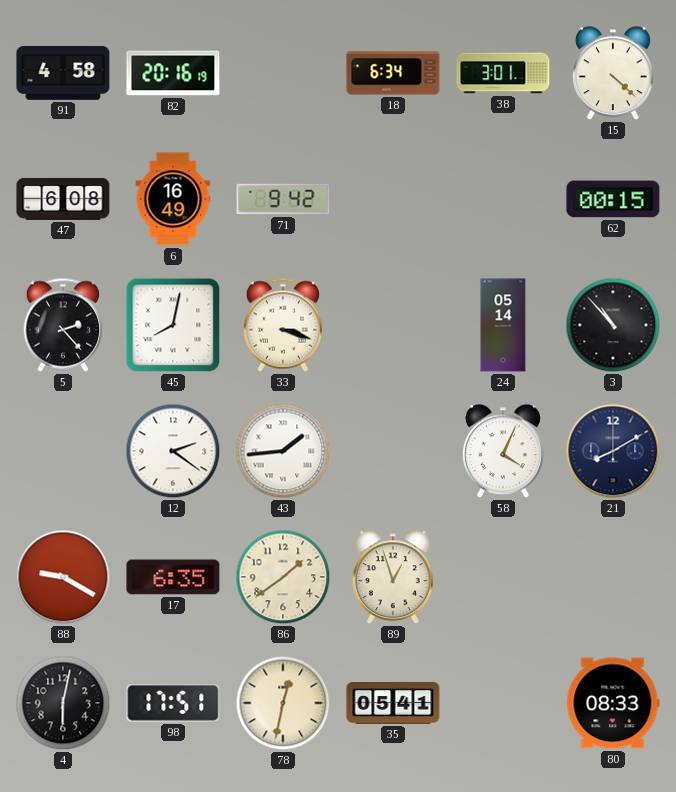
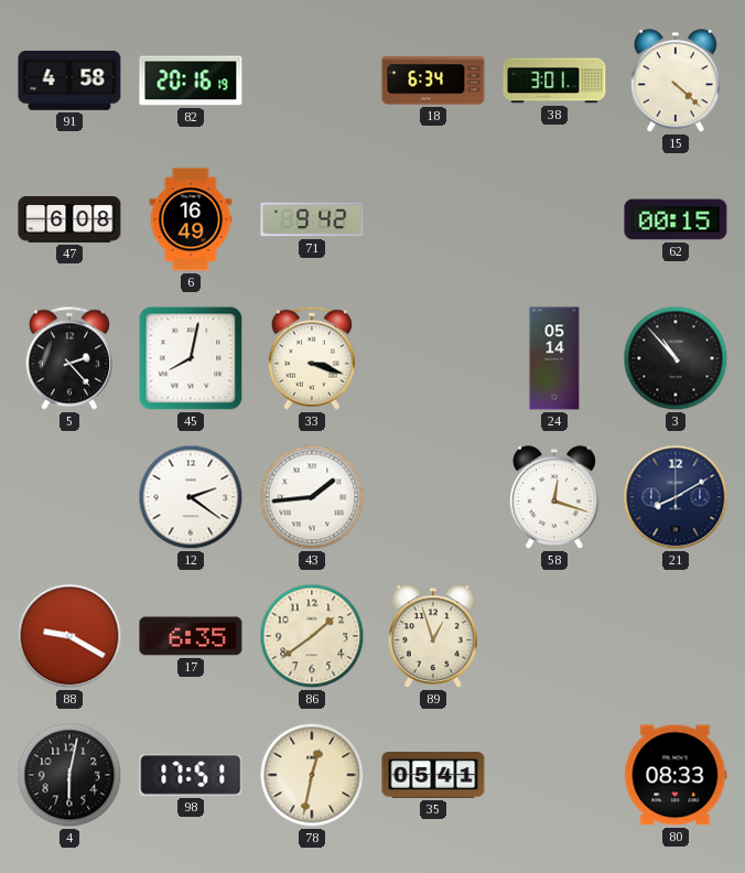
58: 4:04 -> 12:18
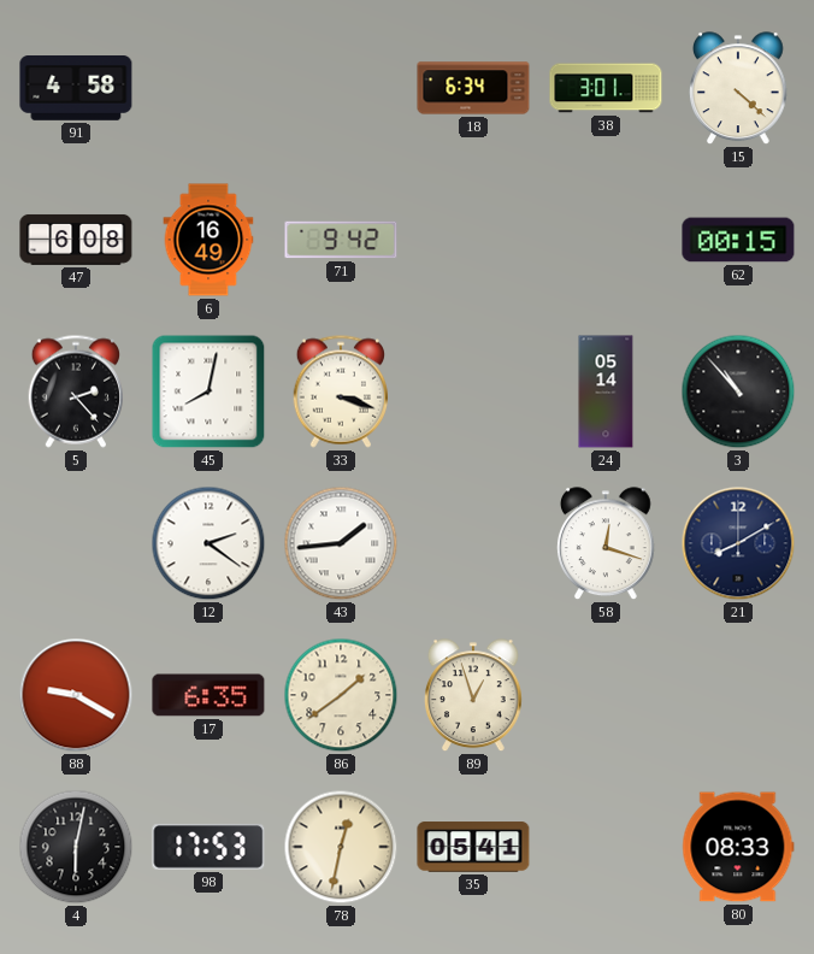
82: 20:16 -> none
98: 17:51 -> 17:53
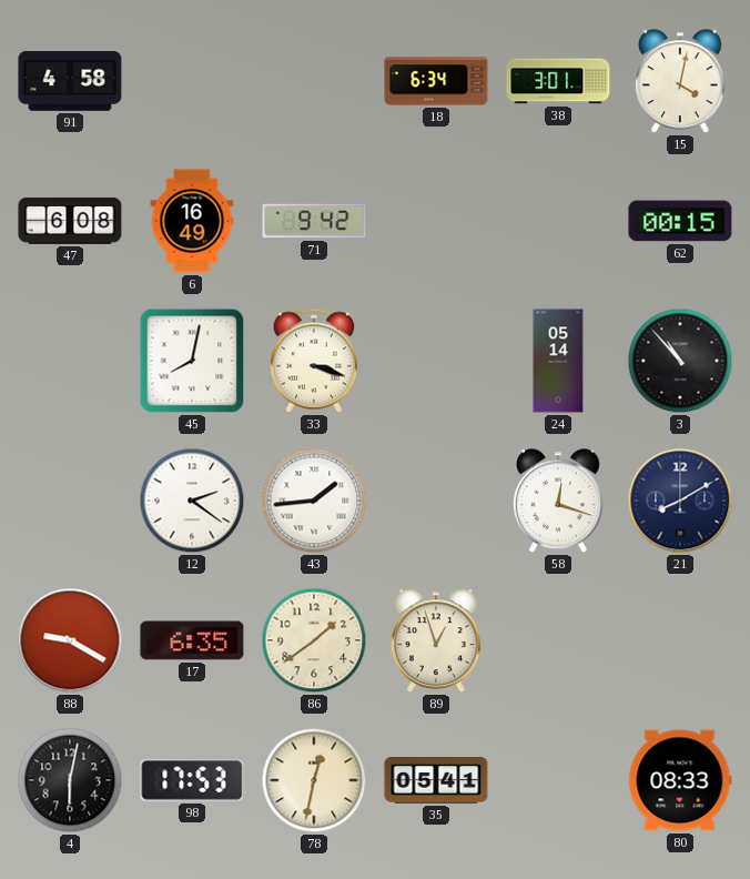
15: 4:22 -> 4:02
5: 2:23 -> none
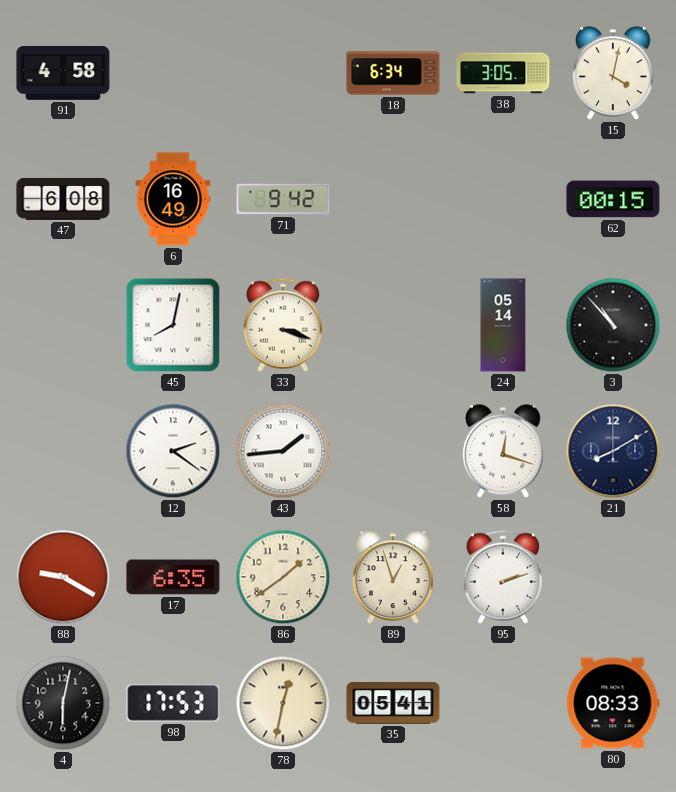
38: 3:01 -> 3:05
95: none -> 2:12
